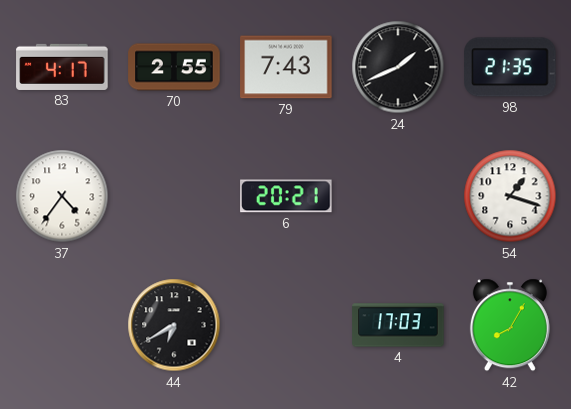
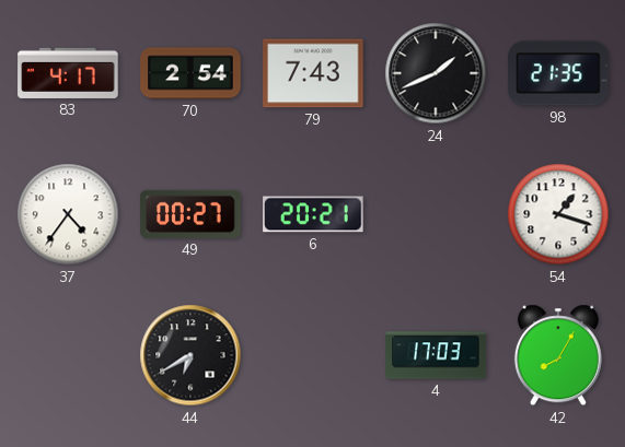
70: 2:55 -> 2:54
49: none -> 00:27
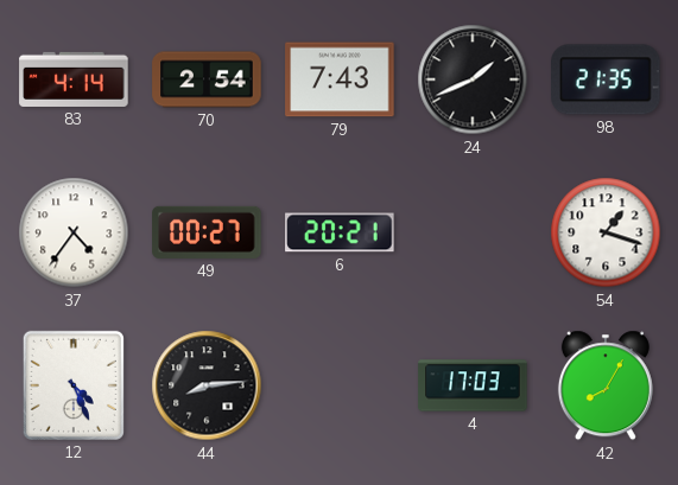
83: 4:17 -> 4:14
12: none -> 4:26
44: 6:40 -> 8:14
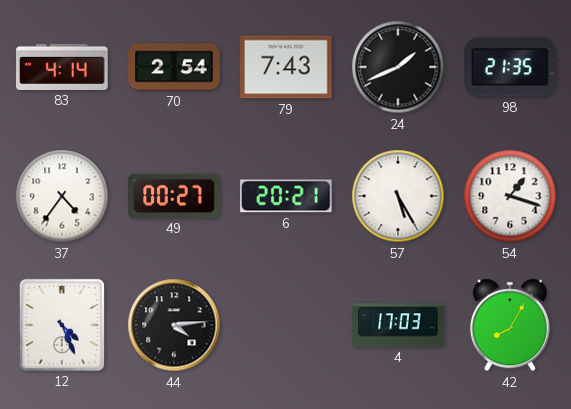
57: none -> 5:25
44: 8:14 -> 4:14
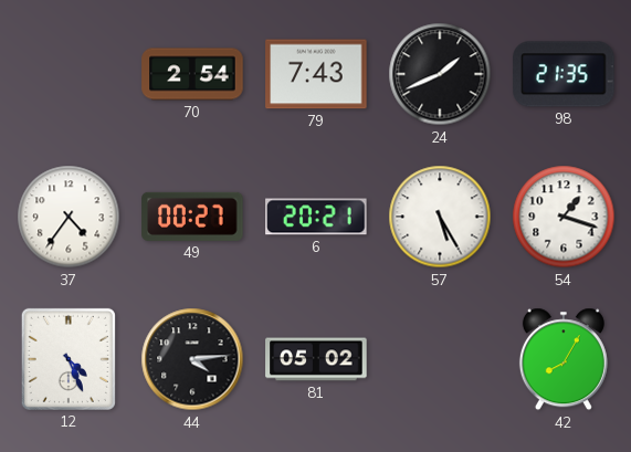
83: 4:14 -> none
81: none -> 05:02
4: 17:03 -> none
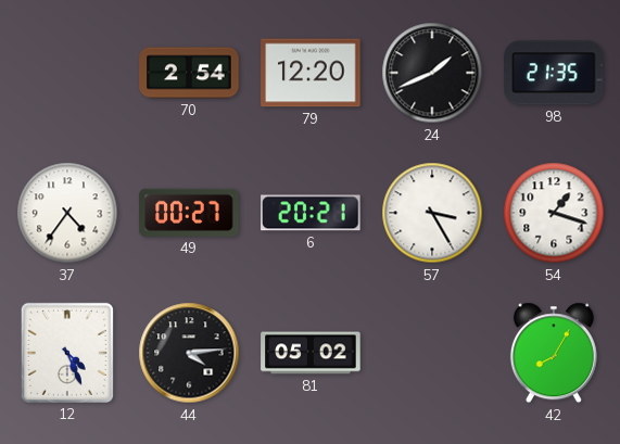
79: 7:43 -> 12:20
57: 5:25 -> 3:25
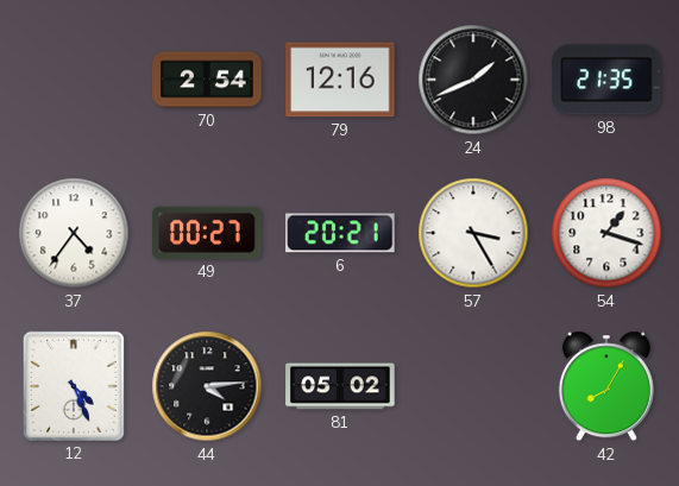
79: 12:20 -> 12:16
